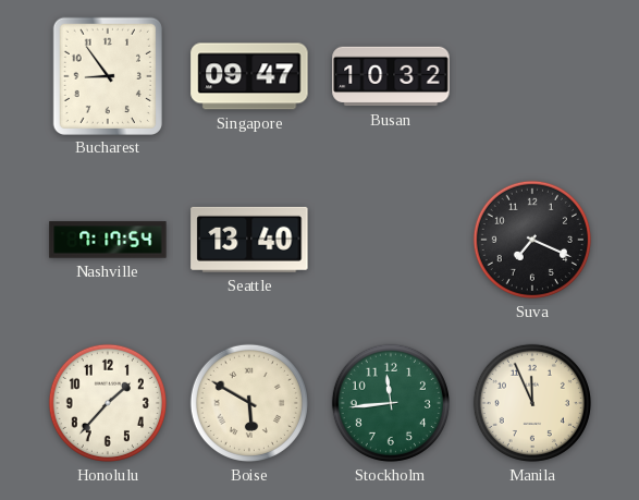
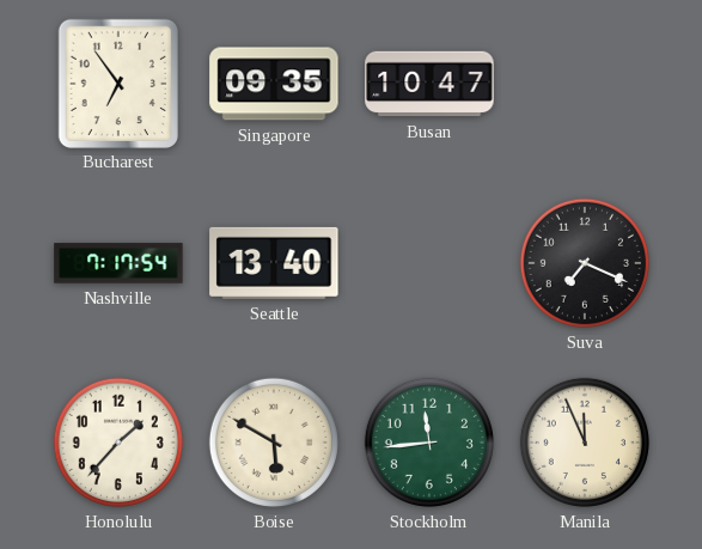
Bucharest: 8:54 -> 6:54
Singapore: 09:47 -> 09:35
Busan: 10:32 -> 10:47
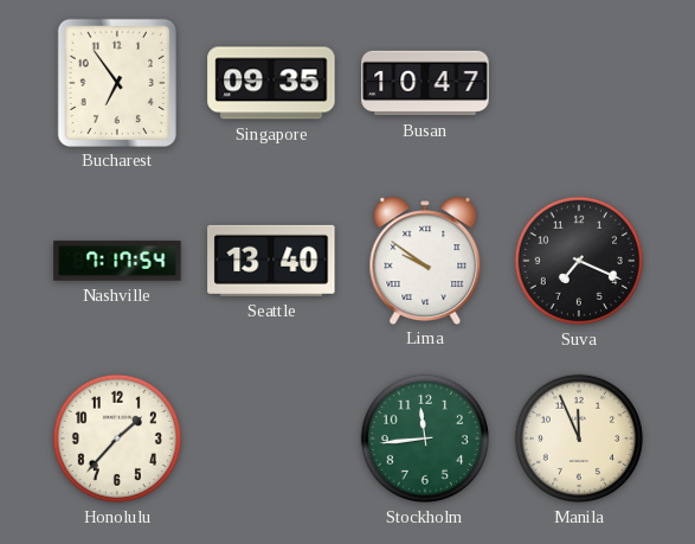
Lima: none -> 9:51
Boise: 5:50 -> none
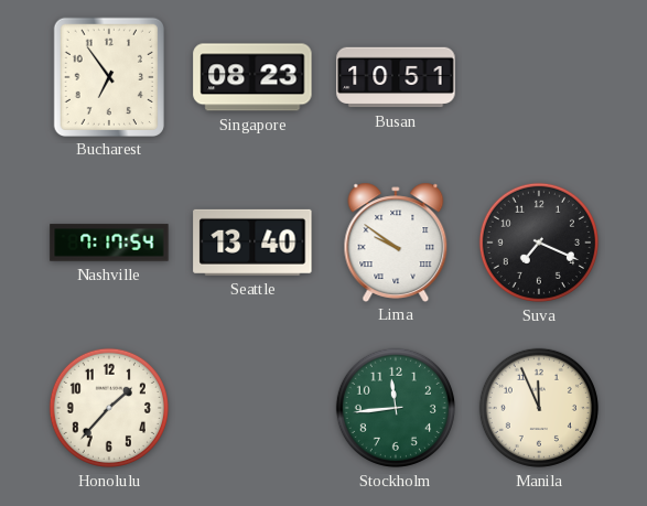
Singapore: 09:35 -> 08:23
Busan: 10:47 -> 10:51
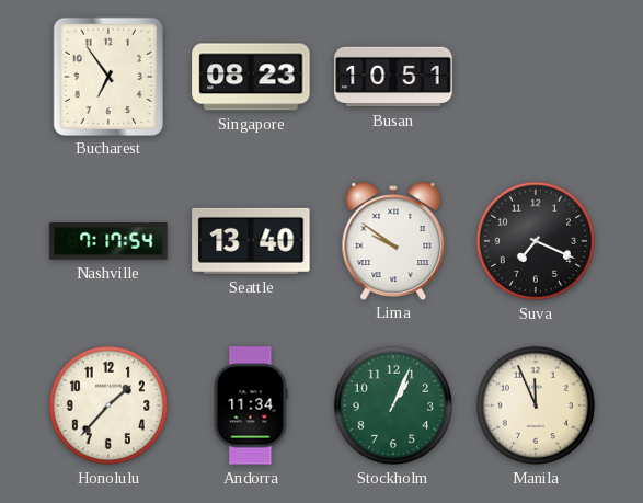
Andorra: none -> 11:34
Stockholm: 11:44 -> 1:04
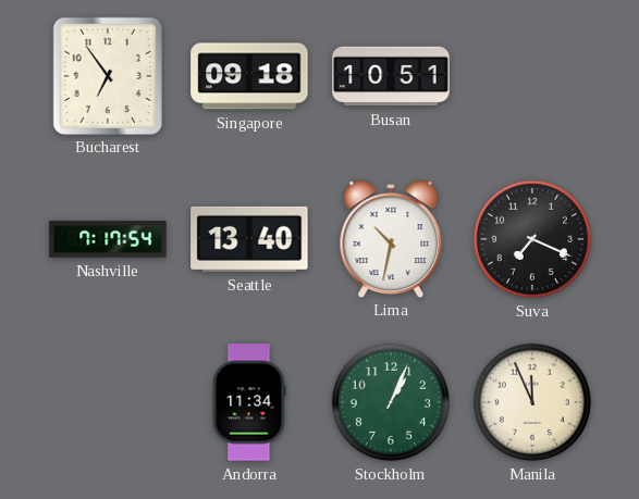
Singapore: 08:23 -> 09:18
Lima: 9:51 -> 10:32
Honolulu: 1:37 -> none
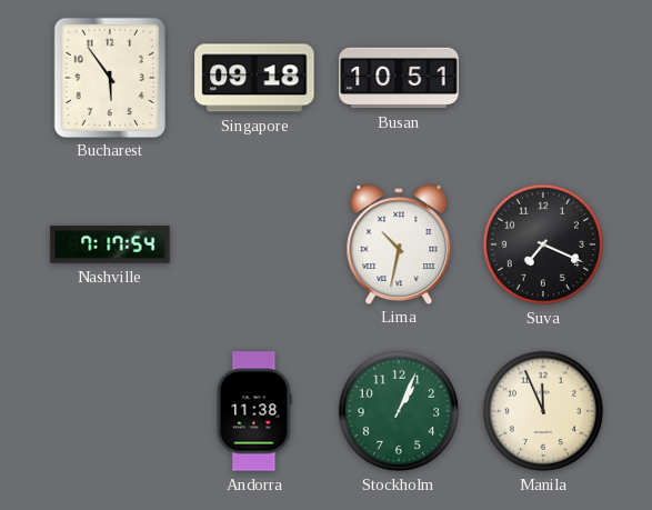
Bucharest: 6:54 -> 5:54
Seattle: 13:40 -> none
Andorra: 11:34 -> 11:38
